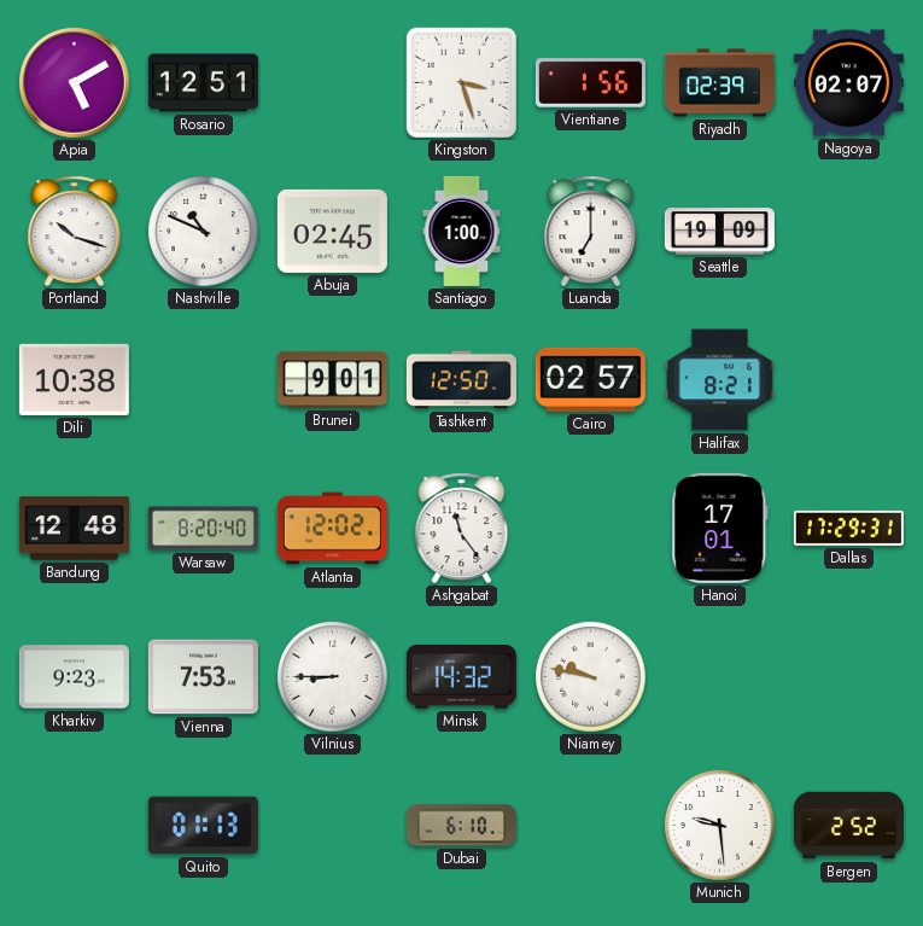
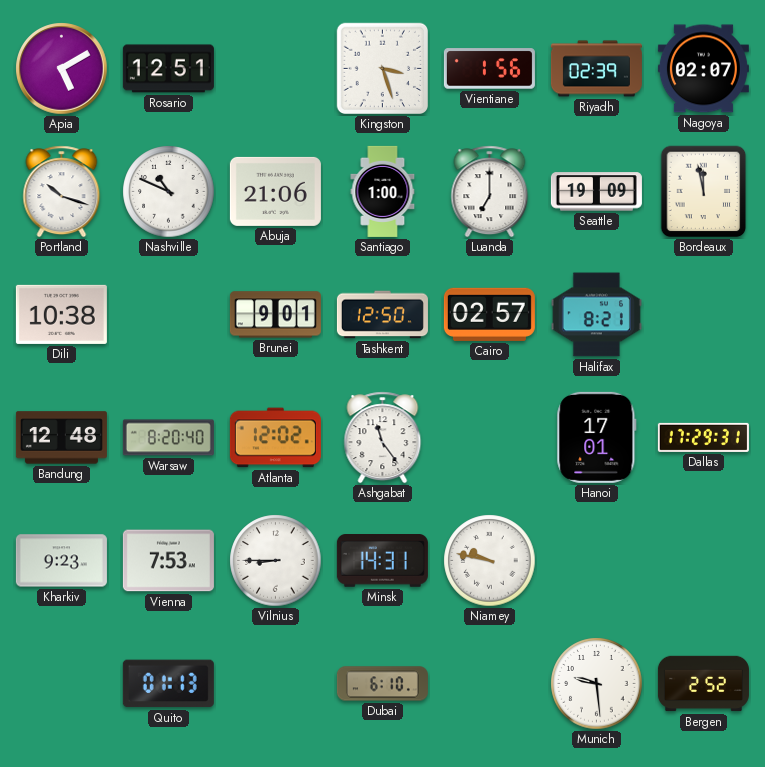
Abuja: 02:45 -> 21:06
Bordeaux: none -> 11:58
Minsk: 14:32 -> 14:31
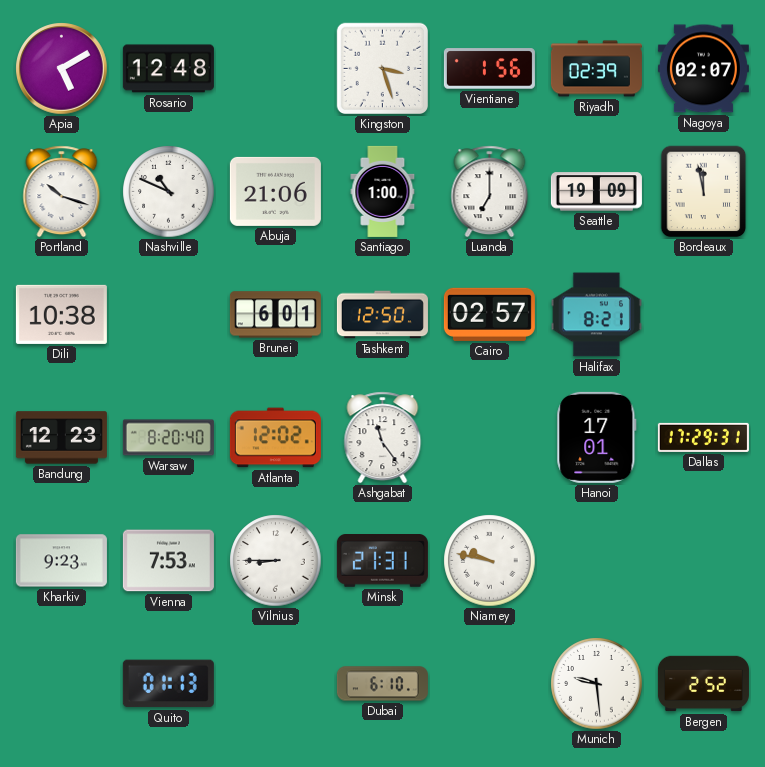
Rosario: 12:51 -> 12:48
Brunei: 9:01 -> 6:01
Bandung: 12:48 -> 12:23
Minsk: 14:31 -> 21:31
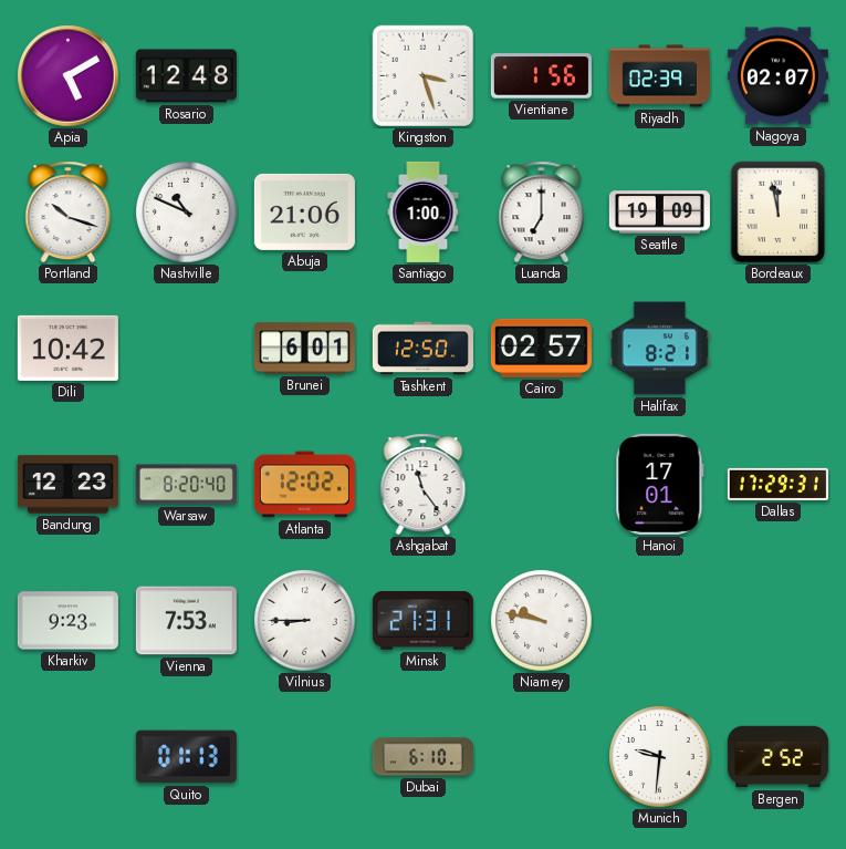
Dili: 10:38 -> 10:42
Munich: 9:29 -> 9:31
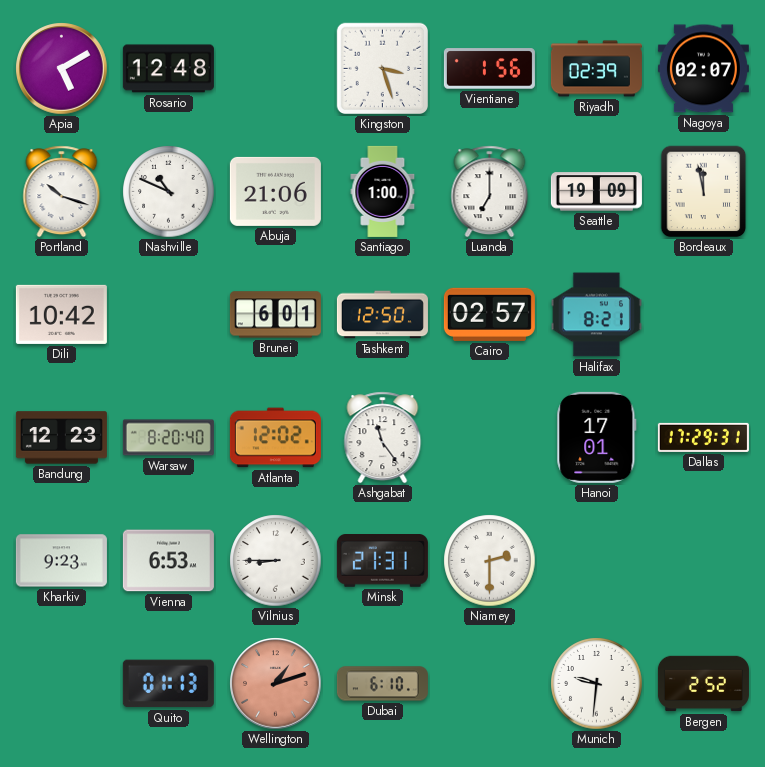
Vienna: 7:53 -> 6:53
Niamey: 9:47 -> 2:30
Wellington: none -> 1:12
